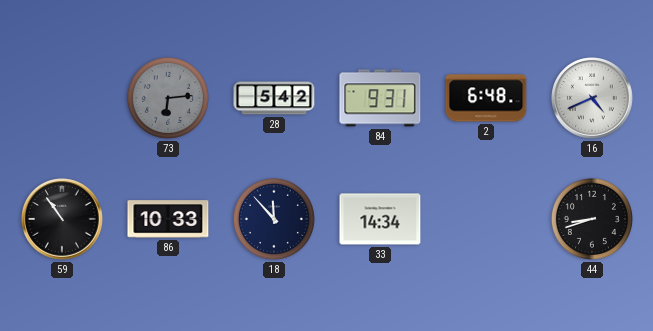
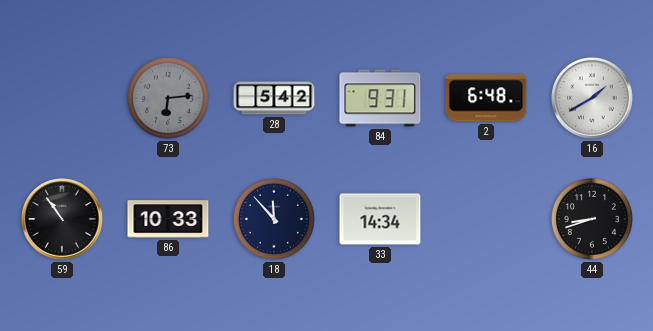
16: 4:41 -> 1:40
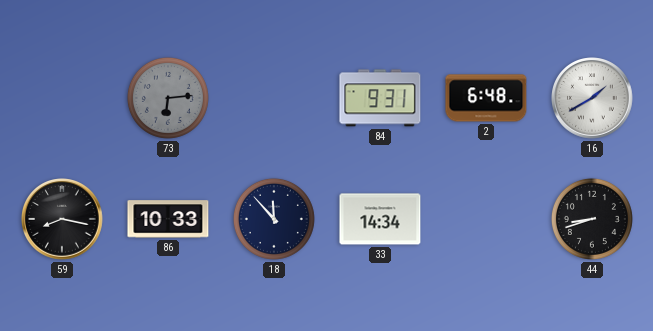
28: 5:42 -> none
59: 10:54 -> 8:17
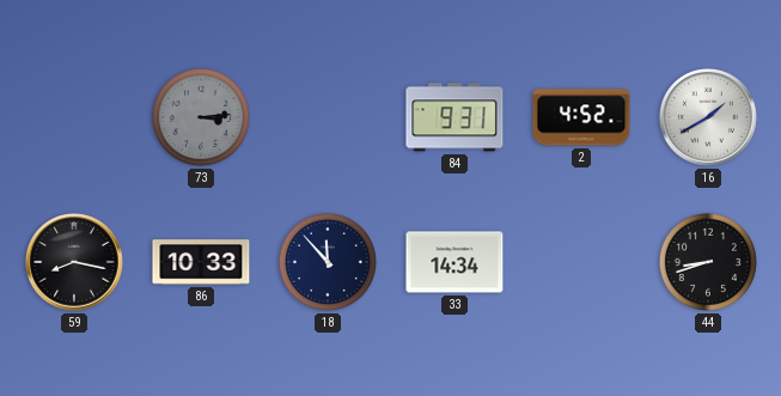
73: 6:14 -> 3:14
2: 6:48 -> 4:52
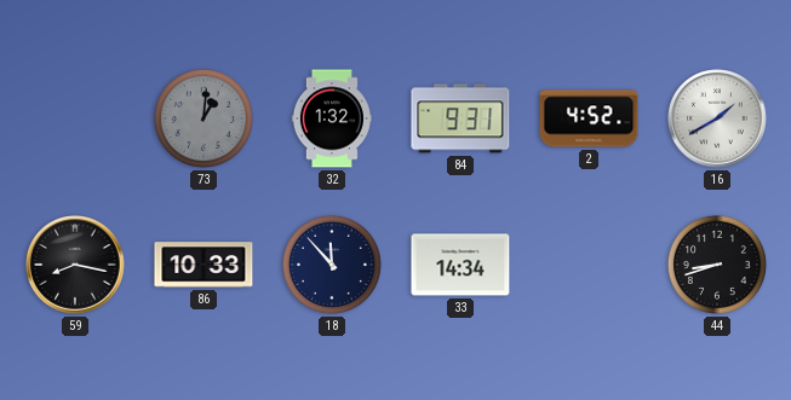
73: 3:14 -> 1:01
32: none -> 1:32
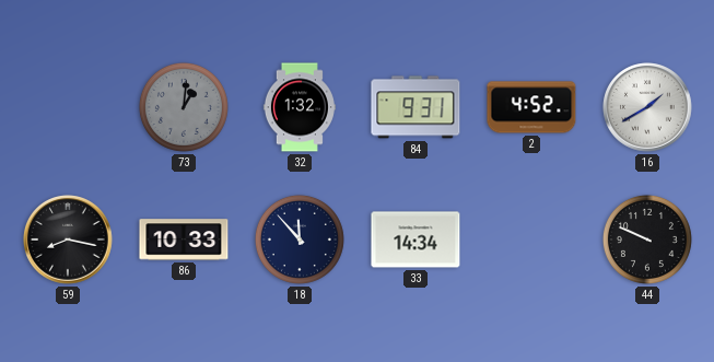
44: 8:42 -> 9:49
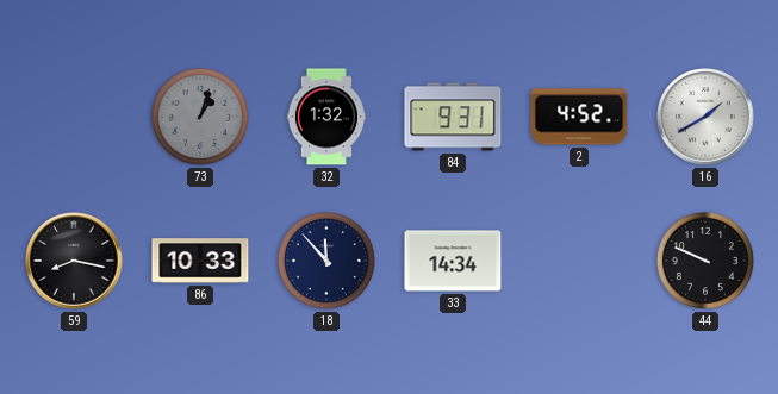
73: 1:01 -> 1:03
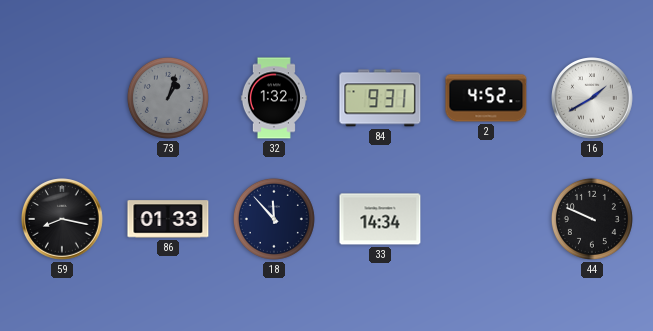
86: 10:33 -> 01:33
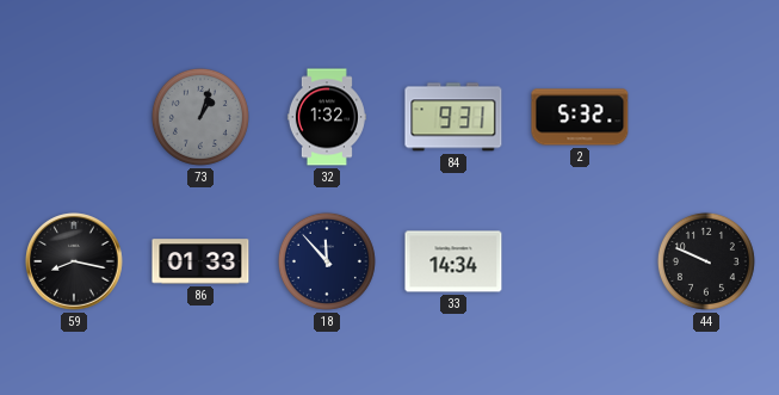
2: 4:52 -> 5:32
16: 1:40 -> none
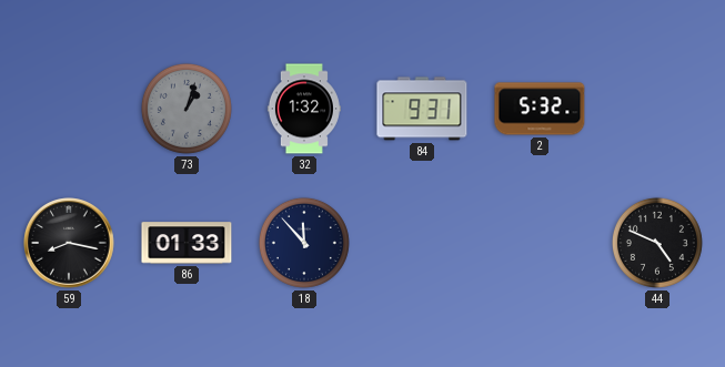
33: 14:34 -> none
44: 9:49 -> 4:49
